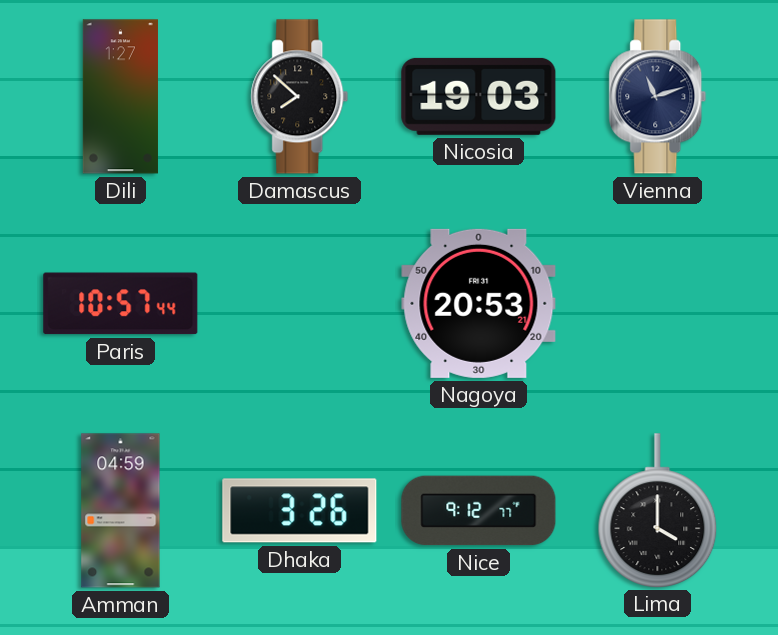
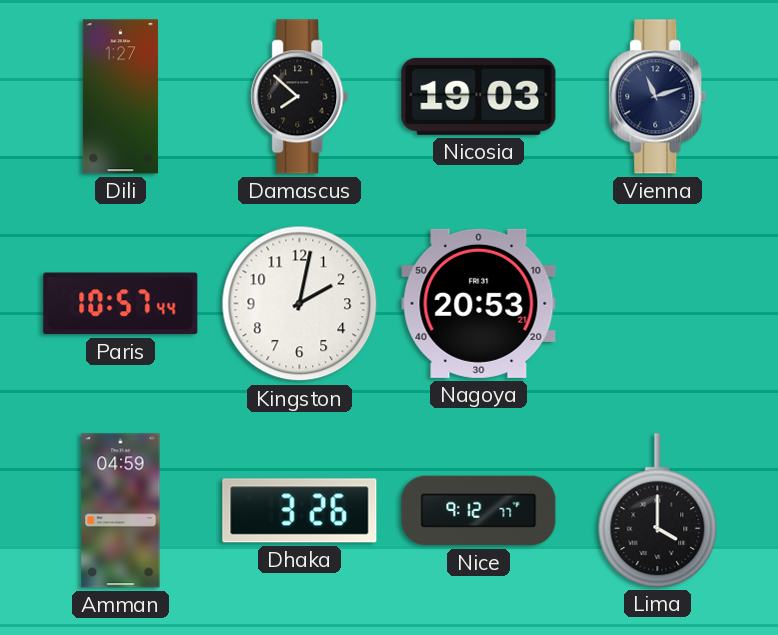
Kingston: none -> 2:02
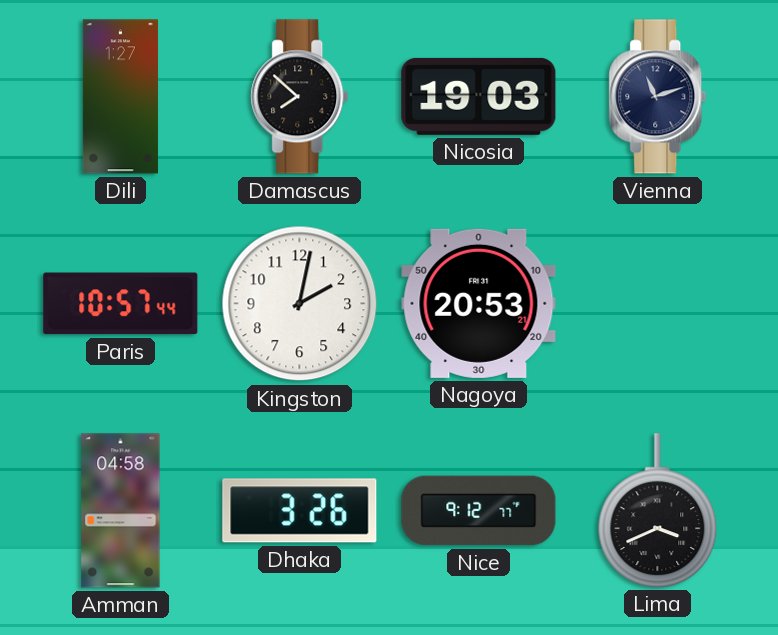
Amman: 04:59 -> 04:58
Lima: 4:00 -> 3:41
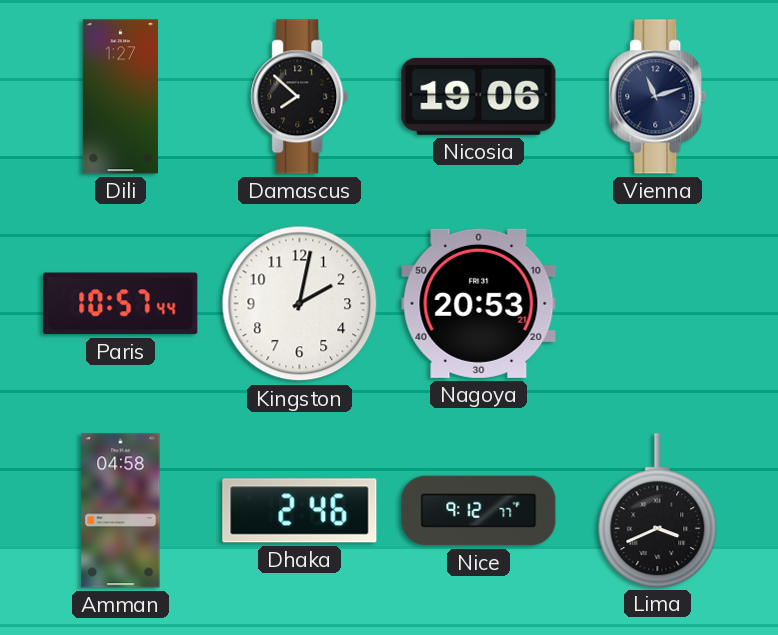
Nicosia: 19:03 -> 19:06
Dhaka: 3:26 -> 2:46
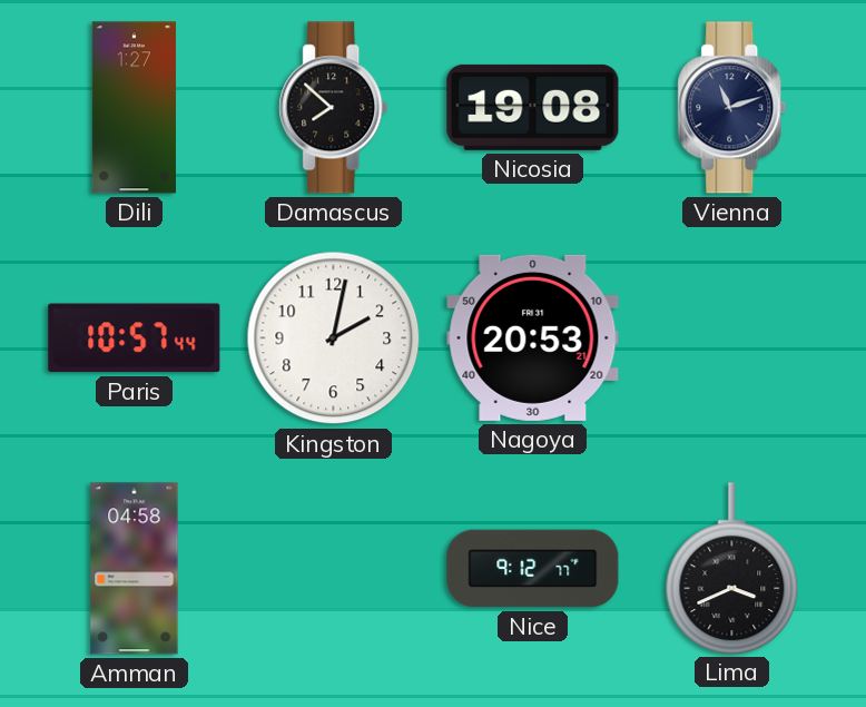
Nicosia: 19:06 -> 19:08
Dhaka: 2:46 -> none
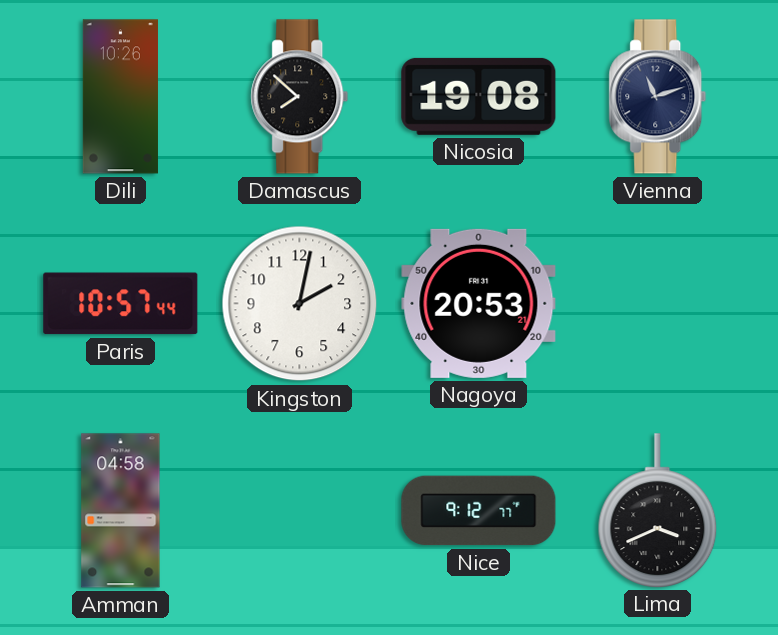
Dili: 1:27 -> 10:26
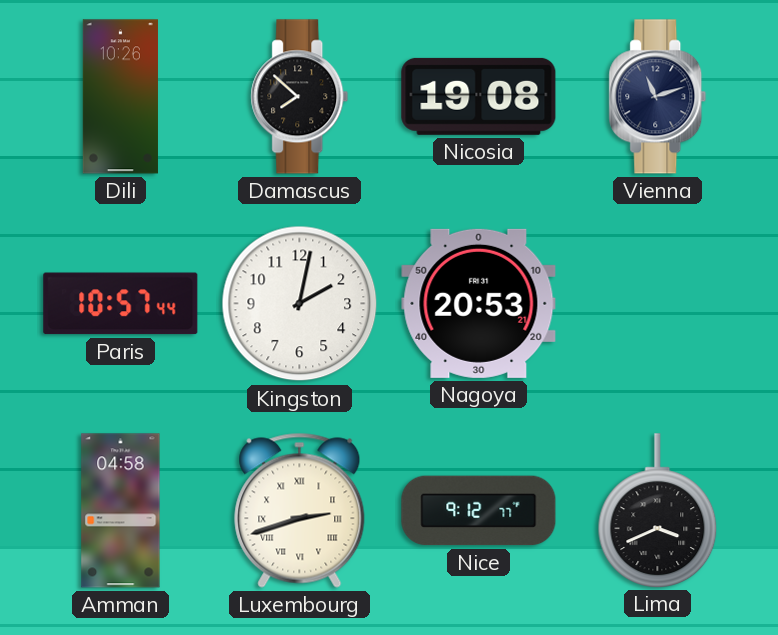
Luxembourg: none -> 2:42
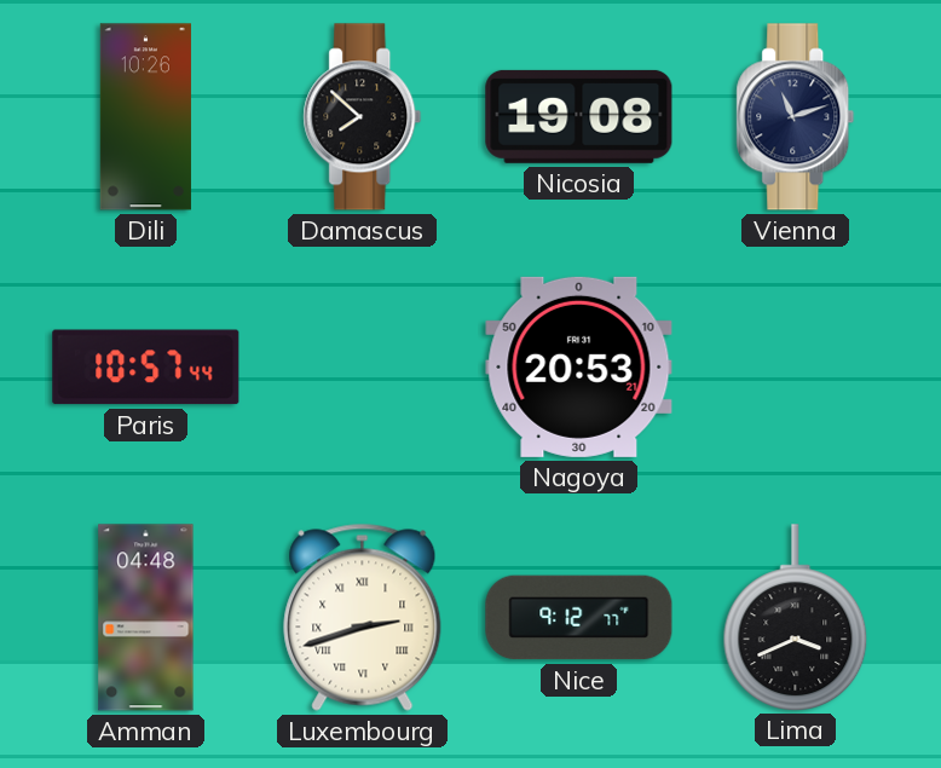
Kingston: 2:02 -> none
Amman: 04:58 -> 04:48
